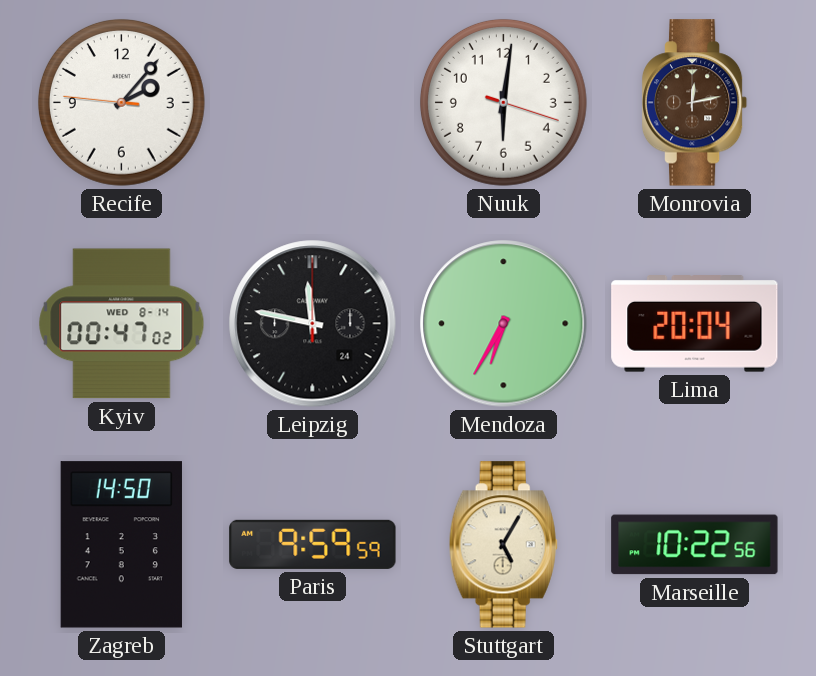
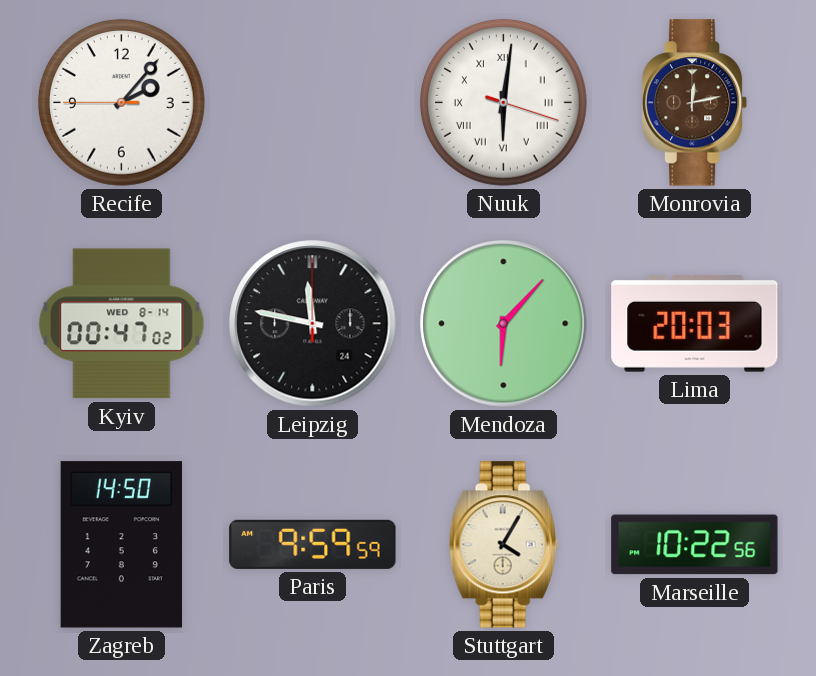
Recife: 2:06:46 -> 2:06:45
Nuuk numerals: Arabic -> Roman
Mendoza: 6:35 -> 6:07
Lima: 20:04 -> 20:03
Stuttgart: 5:05 -> 4:05
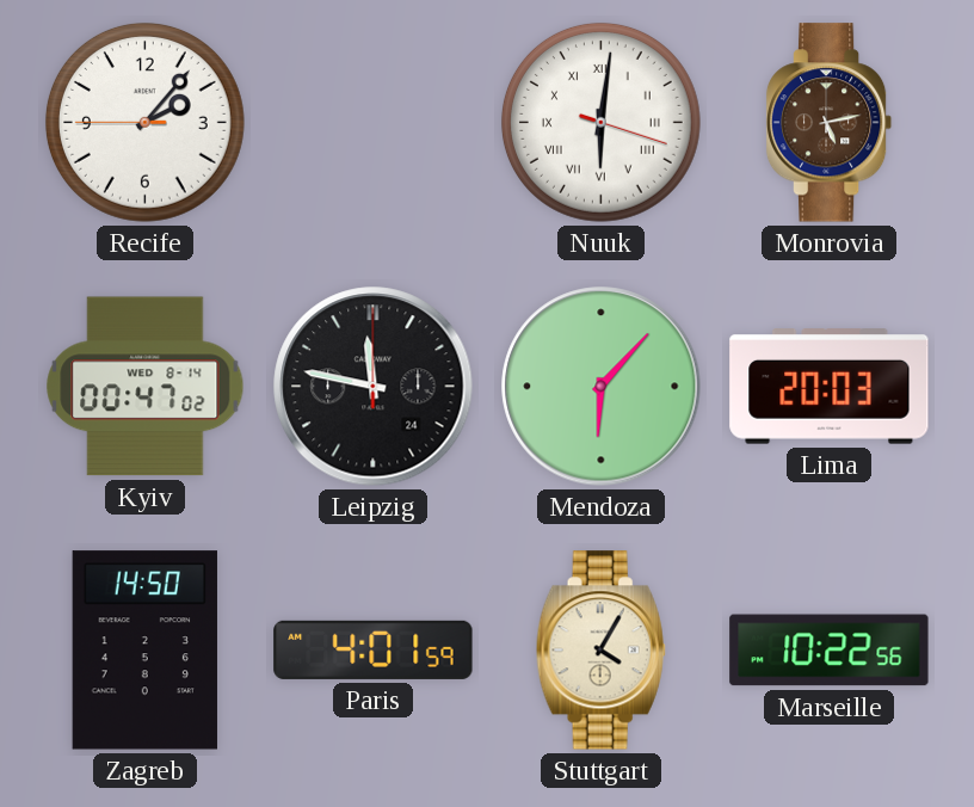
Monrovia: 12:13 -> 5:13
Paris: 9:59 -> 4:01
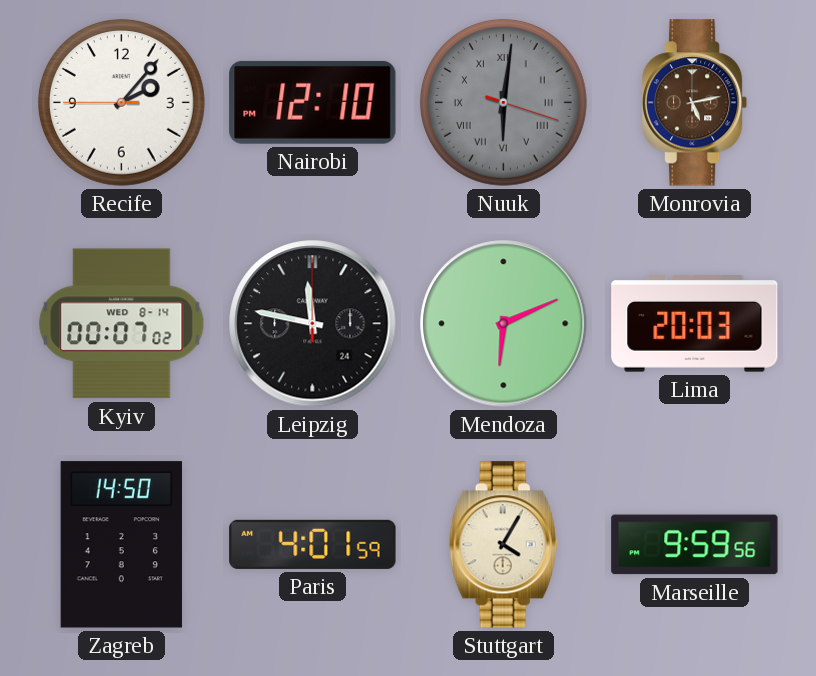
Nairobi: none -> 12:10
Nuuk dial: white -> grey
Kyiv: 00:47 -> 00:07
Mendoza: 6:07 -> 6:11
Marseille: 10:22 -> 9:59
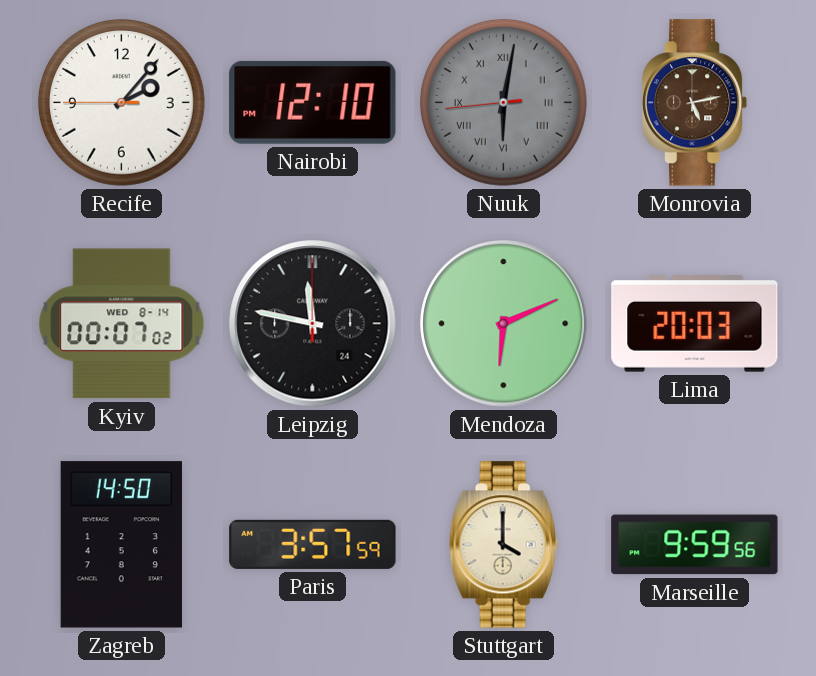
Nuuk: 6:01:18 -> 6:01:44
Paris: 4:01 -> 3:57
Stuttgart: 4:05 -> 4:00
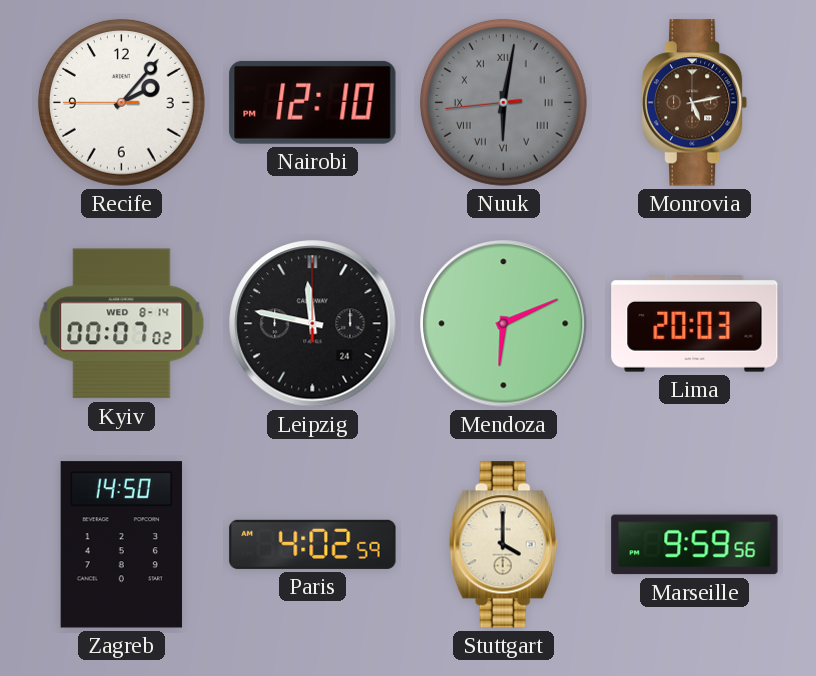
Paris: 3:57 -> 4:02
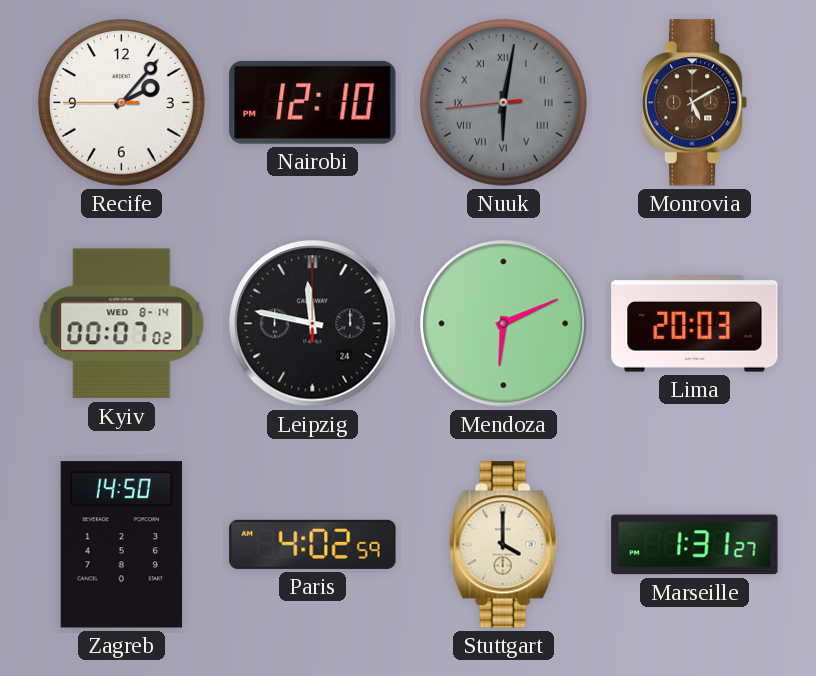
Monrovia: 5:13 -> 5:10
Marseille: 9:59 -> 1:31
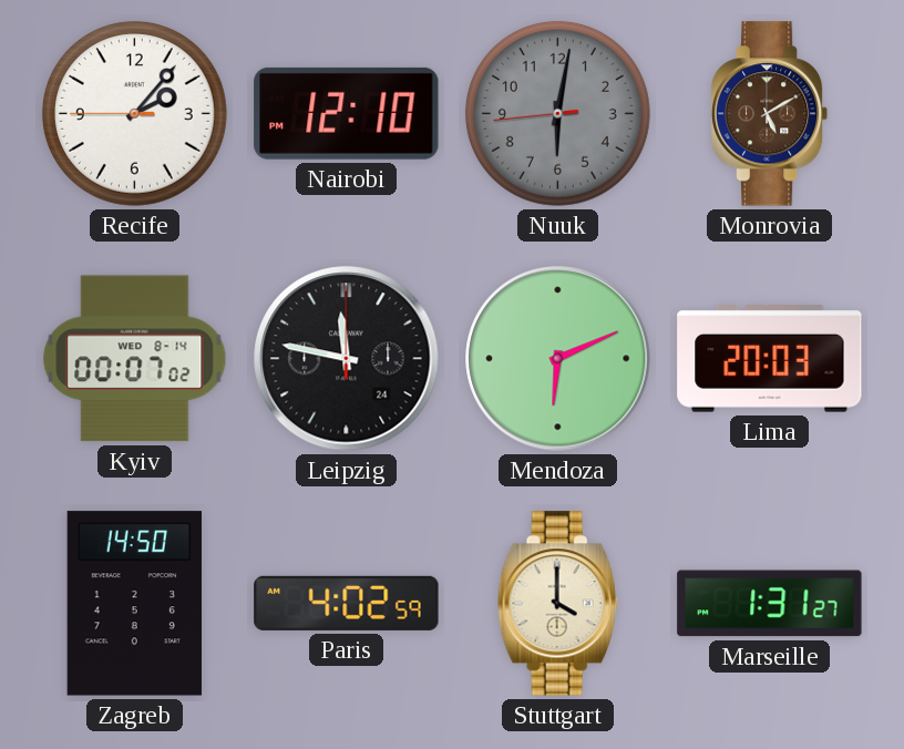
Nuuk numerals: Roman -> Arabic
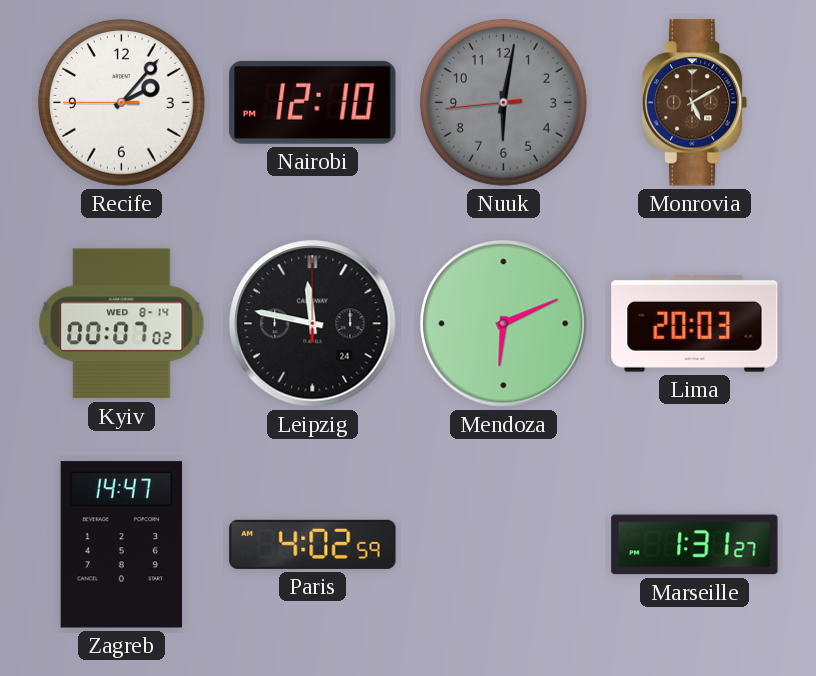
Zagreb: 14:50 -> 14:47
Stuttgart: 4:00 -> none
